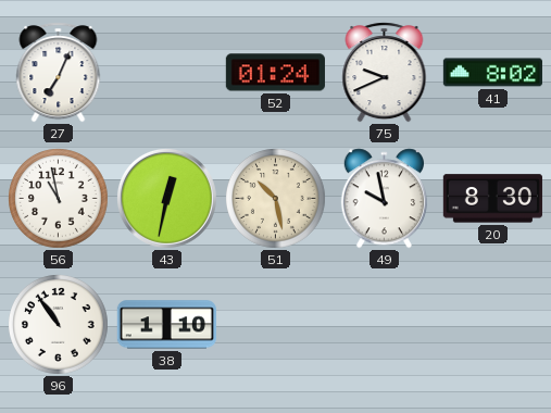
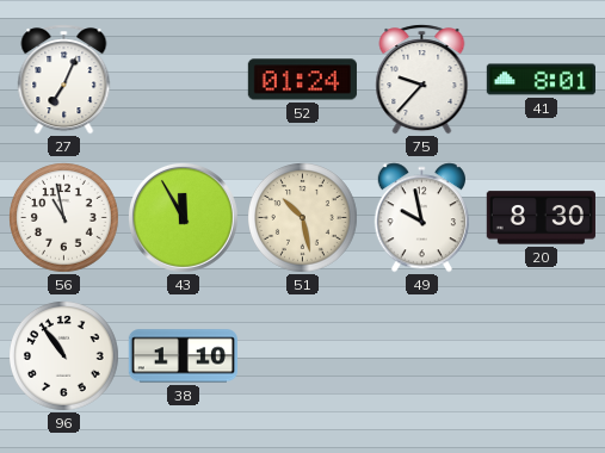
75: 9:41 -> 9:37
41: 8:02 -> 8:01
43: 12:32 -> 11:55
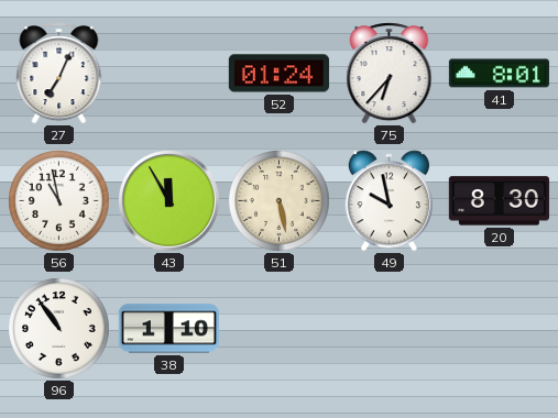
75: 9:37 -> 6:37
51: 10:28 -> 5:28
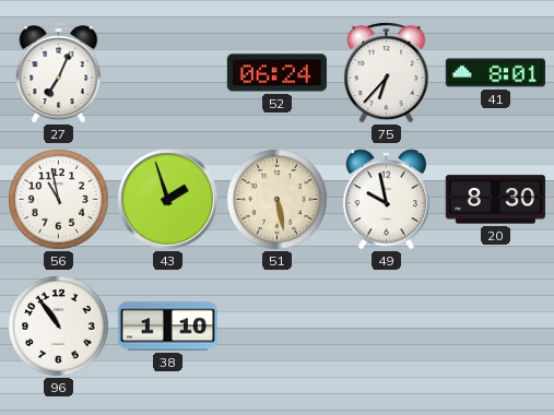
52: 01:24 -> 06:24
43: 11:55 -> 1:57
